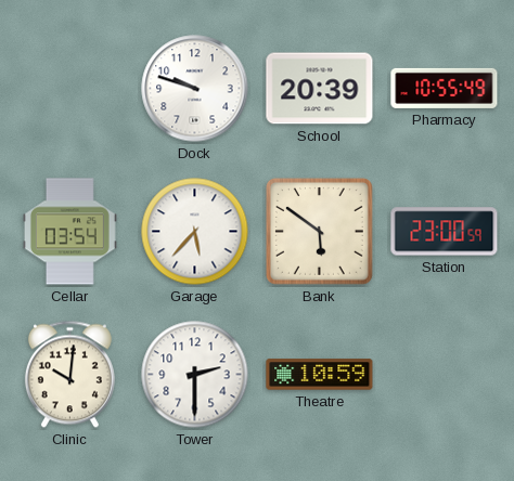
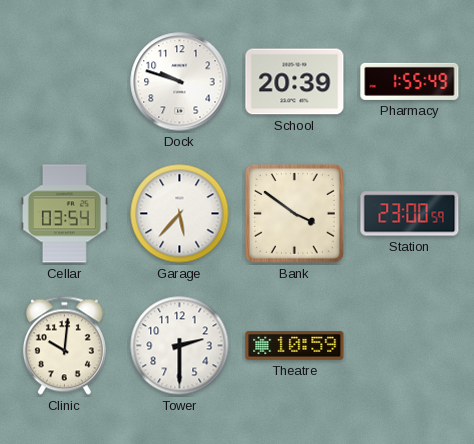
Pharmacy: 10:55 -> 1:55
Bank: 5:51 -> 3:51
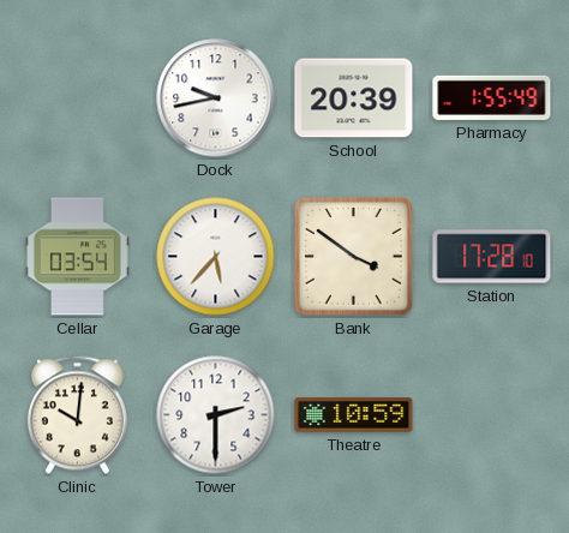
Dock: 9:48 -> 9:43
Station: 23:00 -> 17:28
